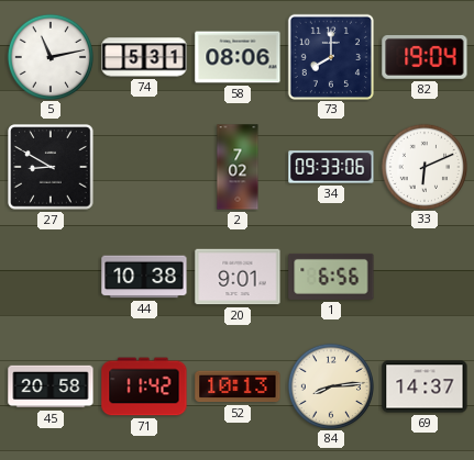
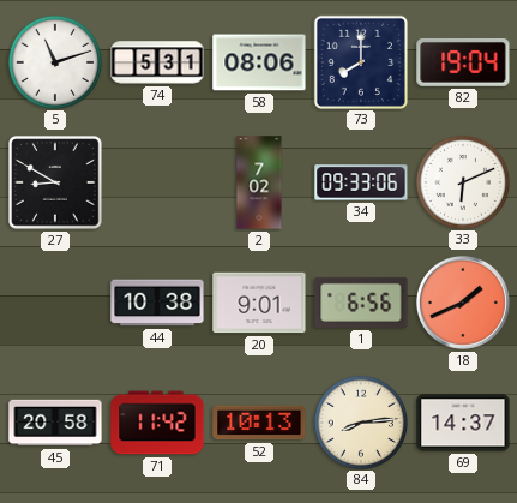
5: 11:13 -> 11:12
18: none -> 1:41
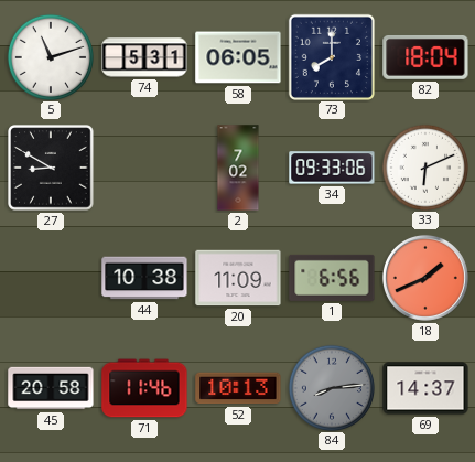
58: 08:06 -> 06:05
82: 19:04 -> 18:04
20: 9:01 -> 11:09
71: 11:42 -> 11:46
84 dial: cream -> grey
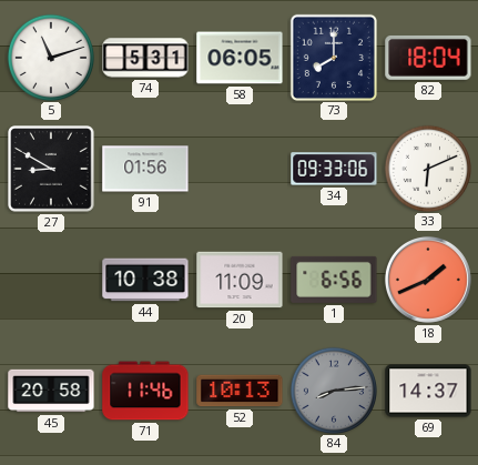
91: none -> 01:56
2: 7:02 -> none
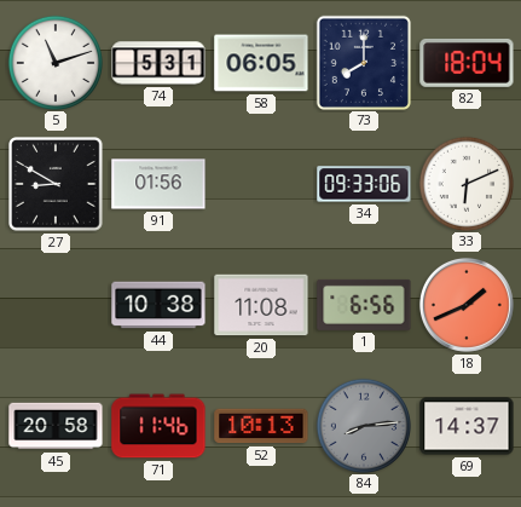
20: 11:09 -> 11:08
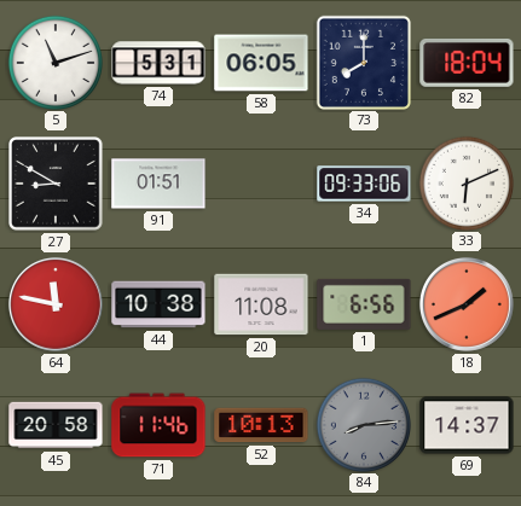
91: 01:56 -> 01:51
64: none -> 11:47
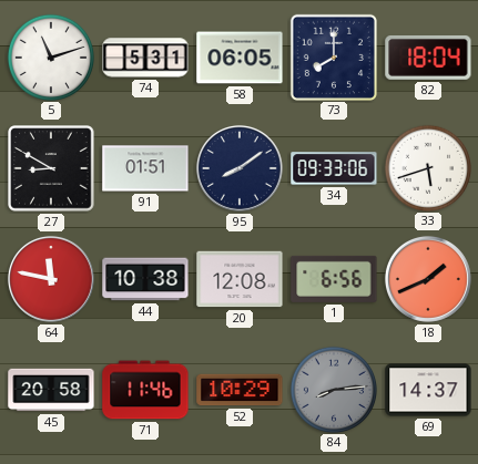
95: none -> 8:09
33: 6:11 -> 5:42
20: 11:08 -> 12:08
52: 10:13 -> 10:29
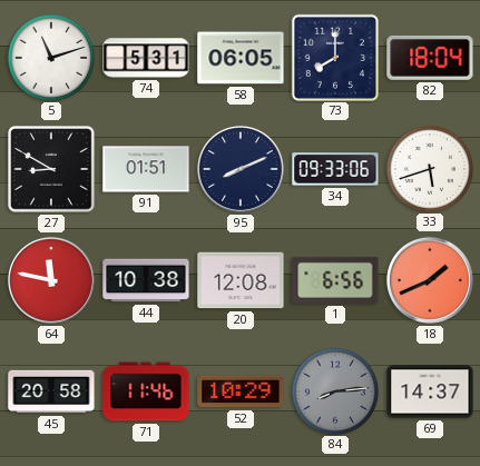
95: 8:09 -> 8:11
